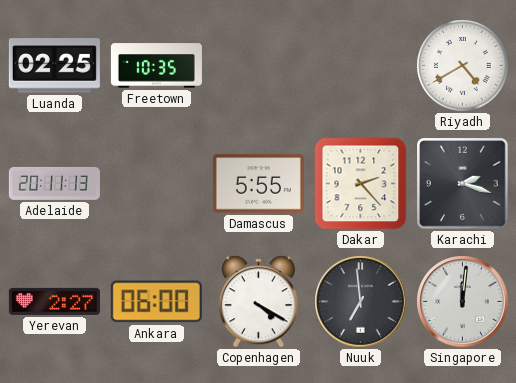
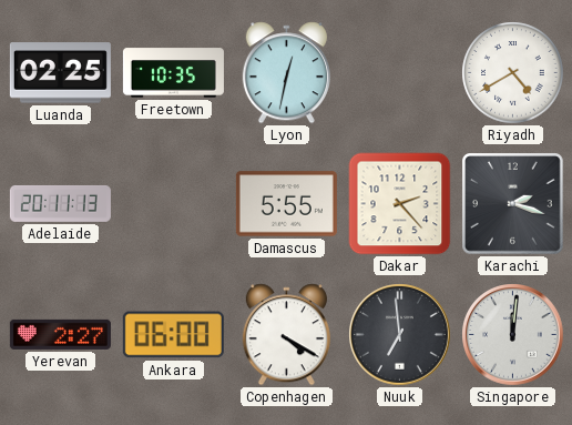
Lyon: none -> 12:32
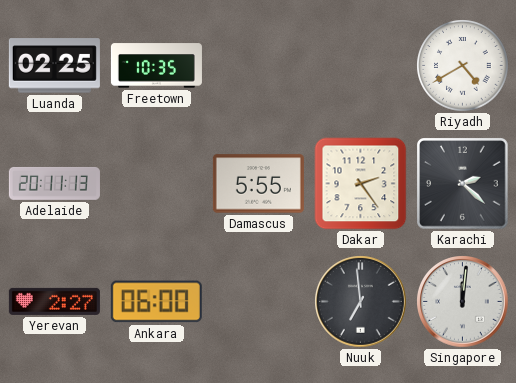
Lyon: 12:32 -> none
Dakar: 2:23 -> 2:24
Karachi: 2:18 -> 2:22
Copenhagen: 4:20 -> none
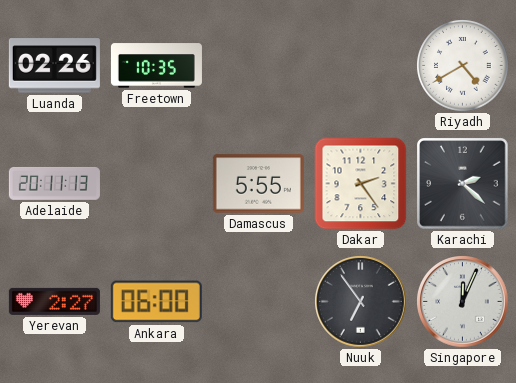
Luanda: 02:25 -> 02:26
Nuuk: 6:59 -> 6:54
Singapore: 12:01 -> 12:04
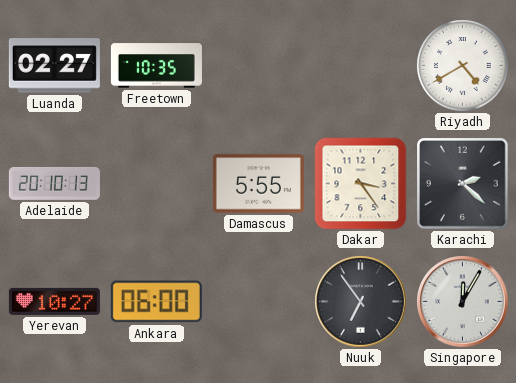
Luanda: 02:26 -> 02:27
Adelaide: 20:11 -> 20:10
Dakar: 2:24 -> 3:24
Yerevan: 2:27 -> 10:27
Singapore: 12:04 -> 12:05
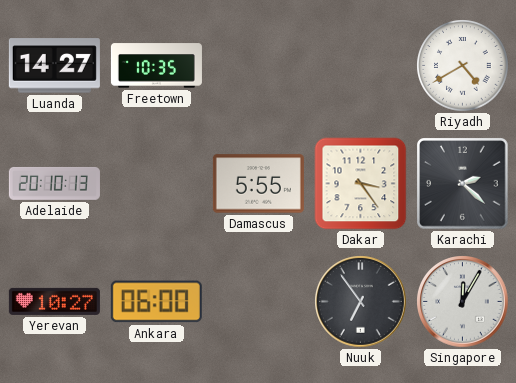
Luanda: 02:27 -> 14:27
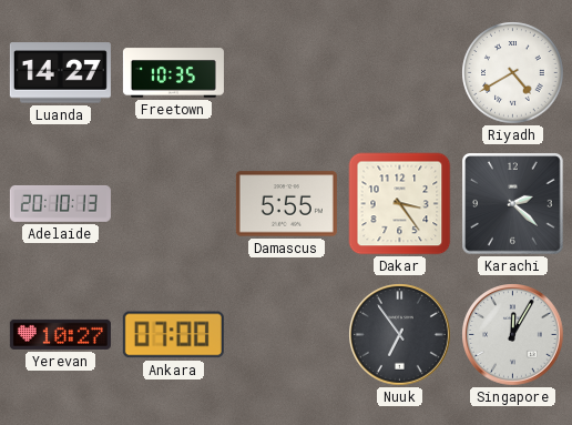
Ankara: 06:00 -> 07:00
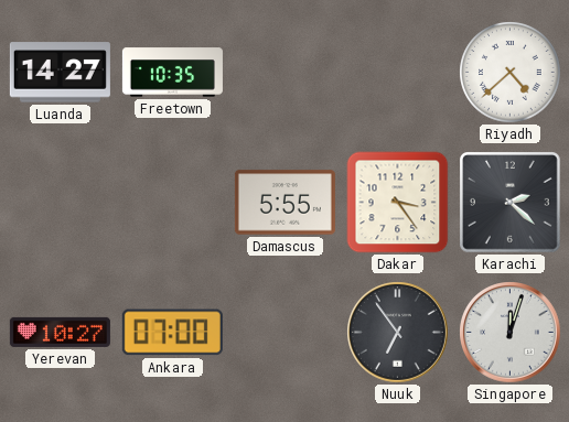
Riyadh: 4:40 -> 4:38
Adelaide: 20:10 -> none
Singapore: 12:05 -> 12:03
